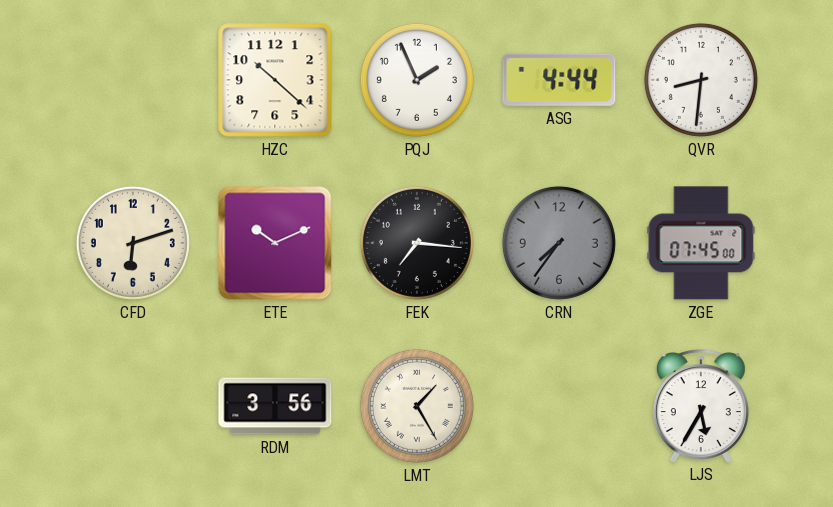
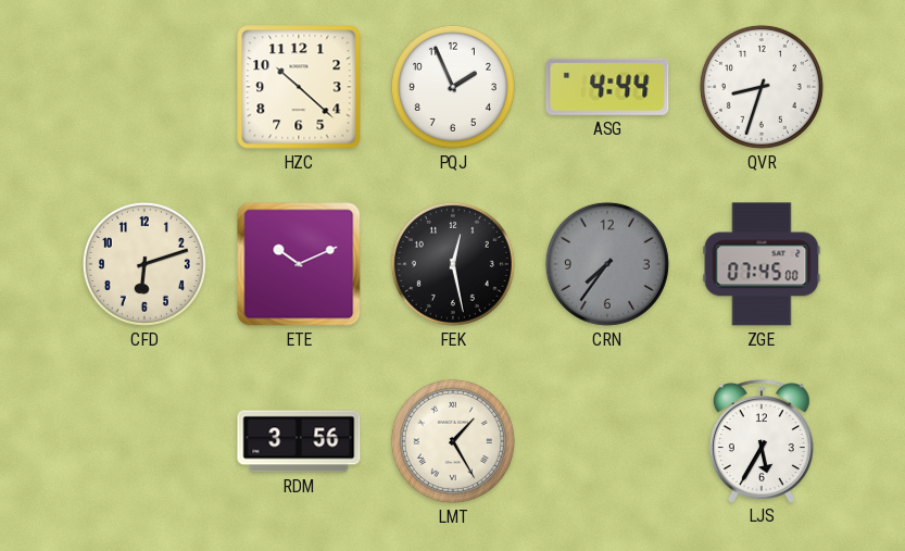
QVR: 8:31 -> 8:33
FEK: 7:16 -> 12:28
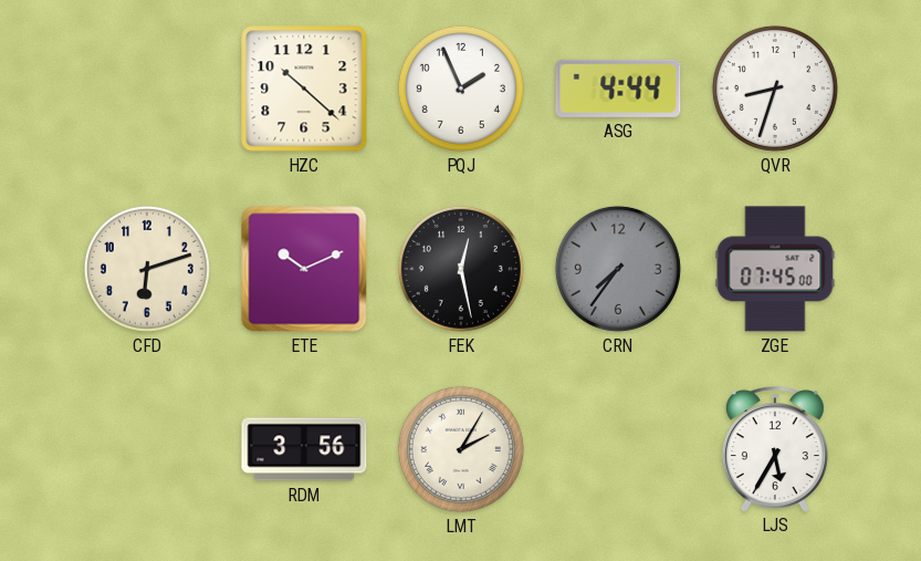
LMT: 1:25 -> 2:05
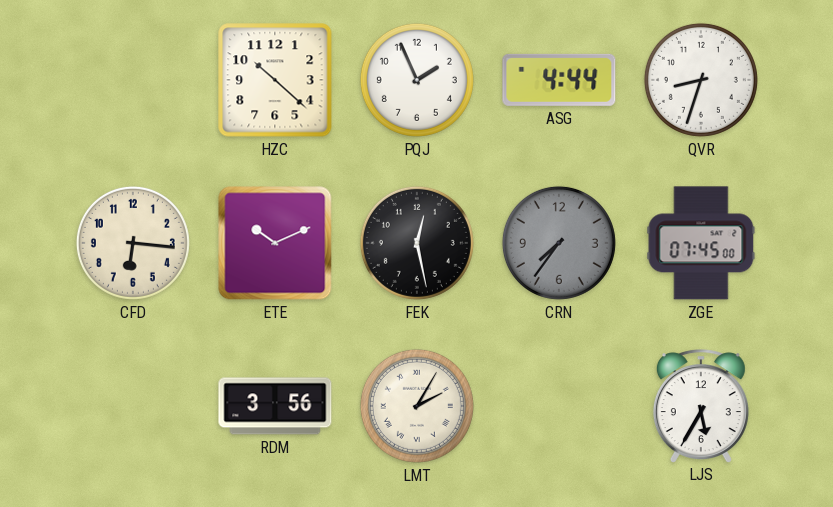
CFD: 6:12 -> 6:16
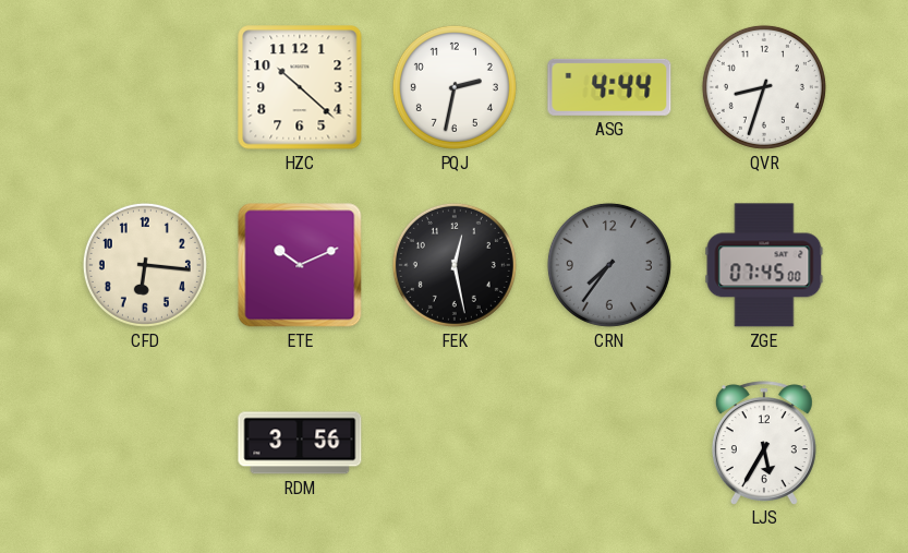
PQJ: 1:56 -> 2:32
LMT: 2:05 -> none
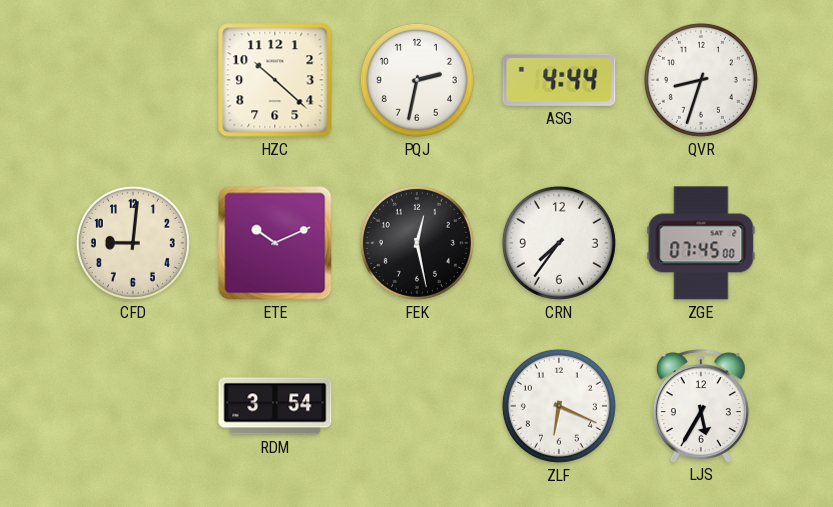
CFD: 6:16 -> 9:01
CRN dial: grey -> white
RDM: 3:56 -> 3:54
ZLF: none -> 6:19
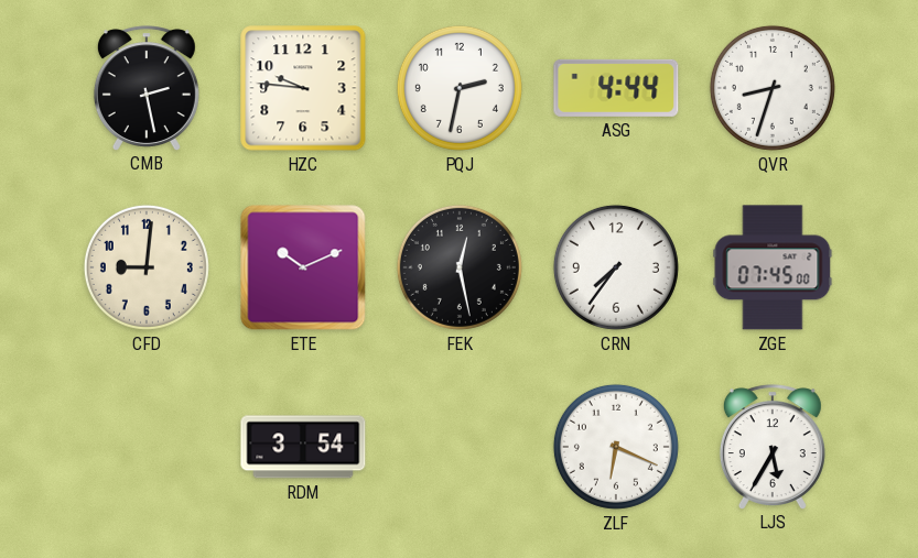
CMB: none -> 2:28
HZC: 10:22 -> 9:46
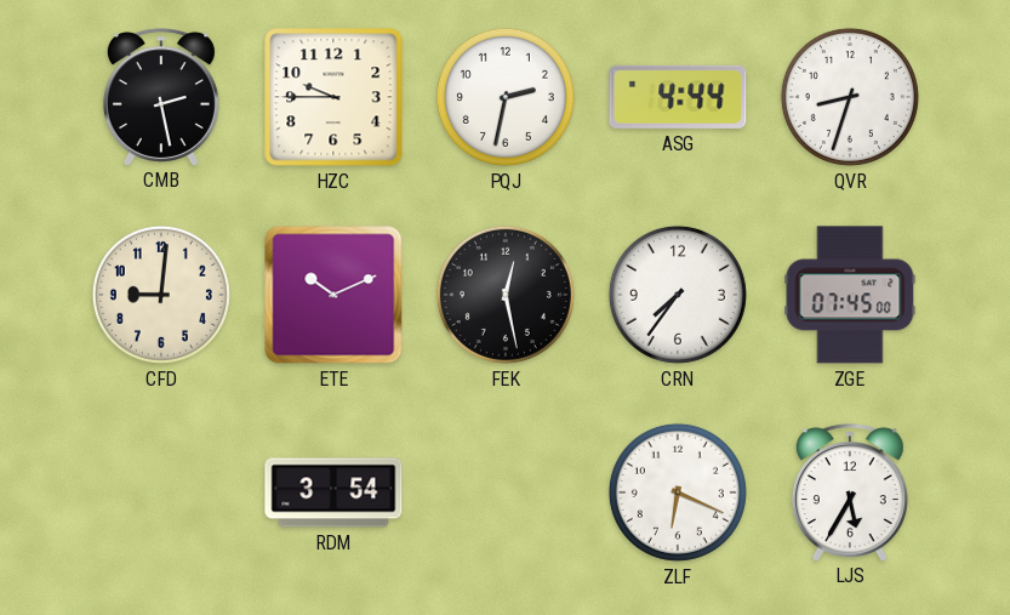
HZC: 9:46 -> 9:45
